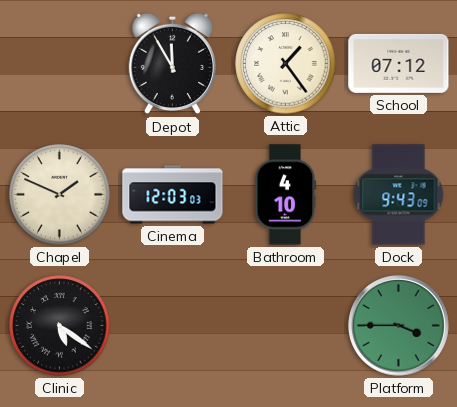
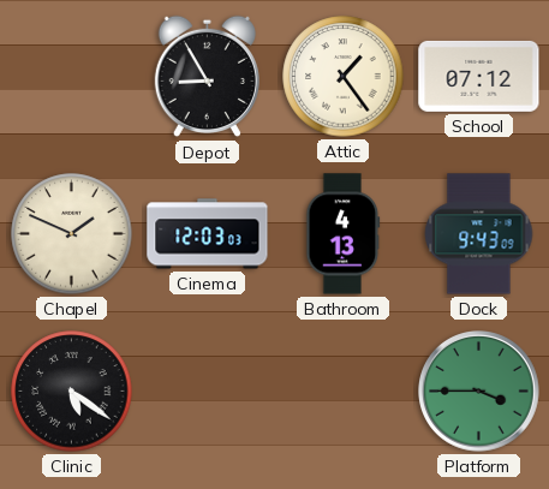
Depot: 11:55 -> 8:55
Bathroom: 4:10 -> 4:13
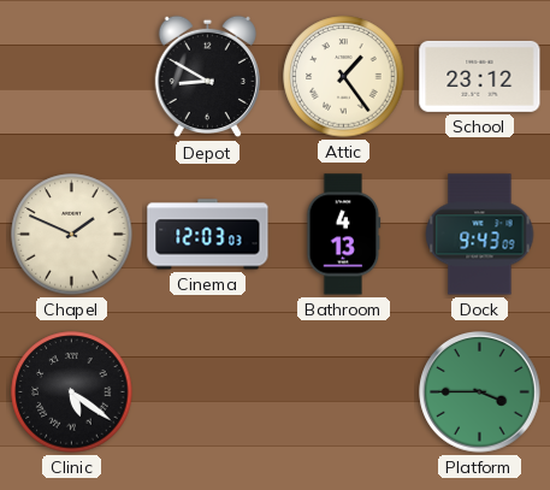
Depot: 8:55 -> 8:50
School: 07:12 -> 23:12
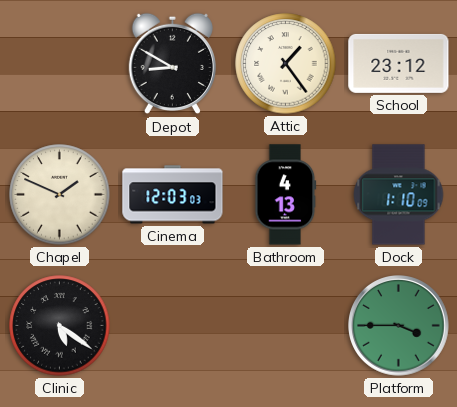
Dock: 9:43 -> 1:10
